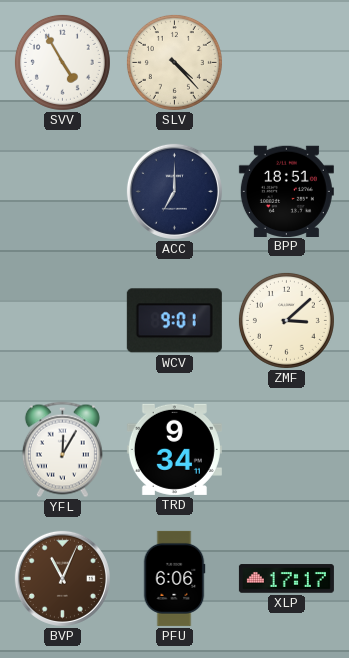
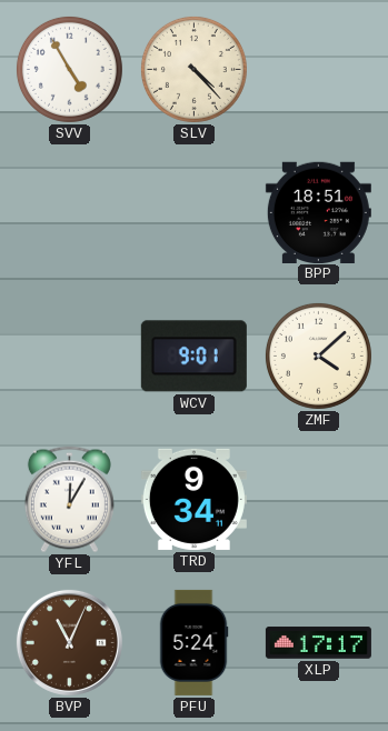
ACC: 7:00 -> none
ZMF: 3:08 -> 4:08
PFU: 6:06 -> 5:24
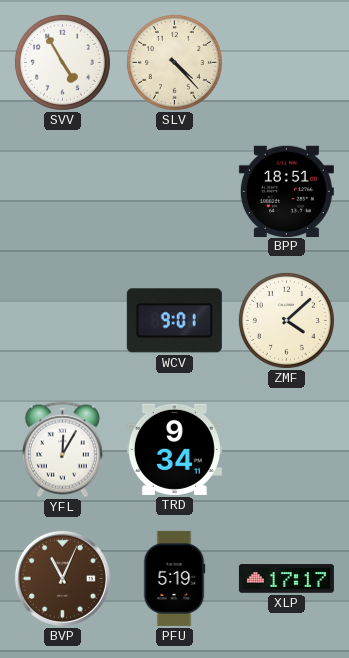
PFU: 5:24 -> 5:19
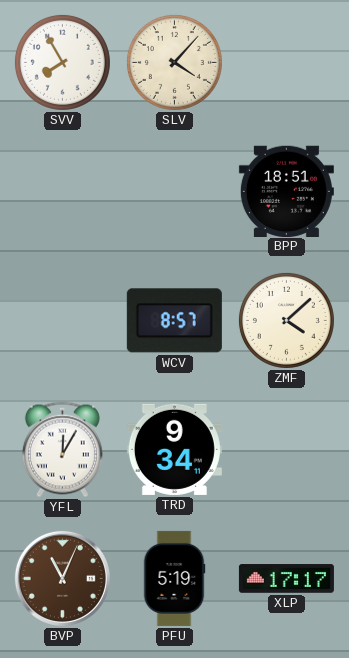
SVV: 4:55 -> 7:55
SLV: 4:23 -> 4:07
WCV: 9:01 -> 8:57
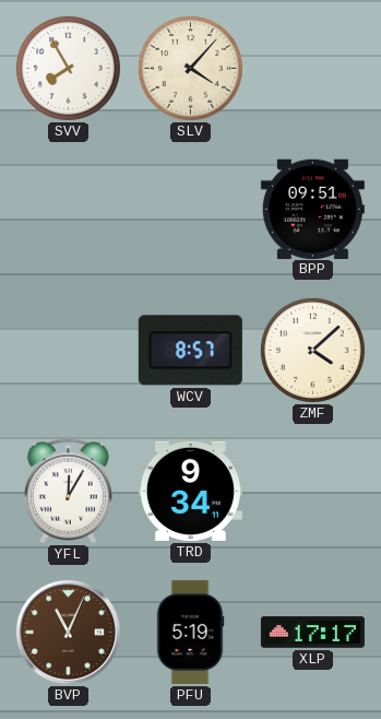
BPP: 18:51 -> 09:51
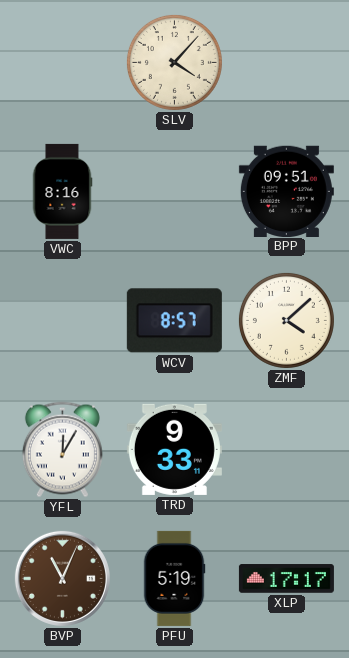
SVV: 7:55 -> none
VWC: none -> 8:16
TRD: 9:34 -> 9:33
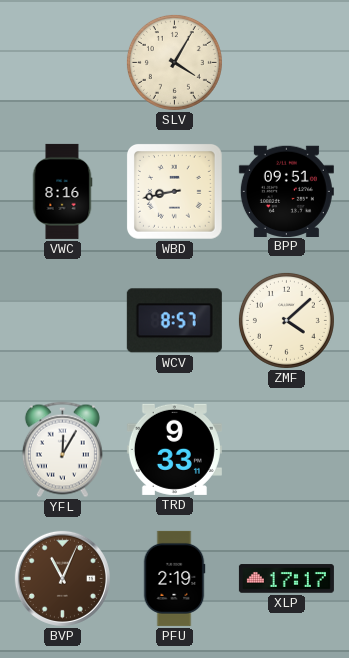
SLV: 4:07 -> 4:05
WBD: none -> 8:43
PFU: 5:19 -> 2:19
